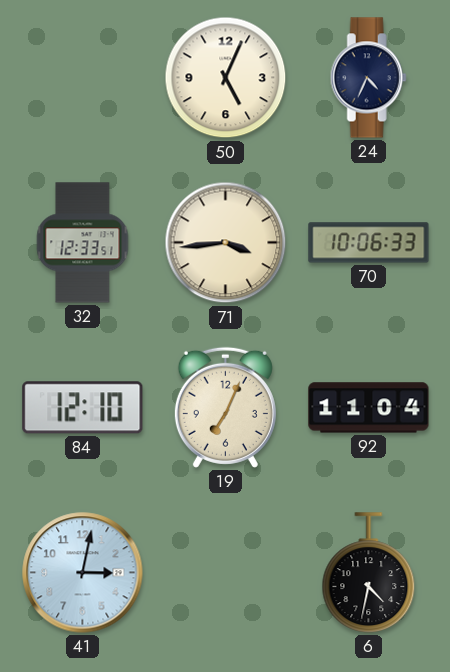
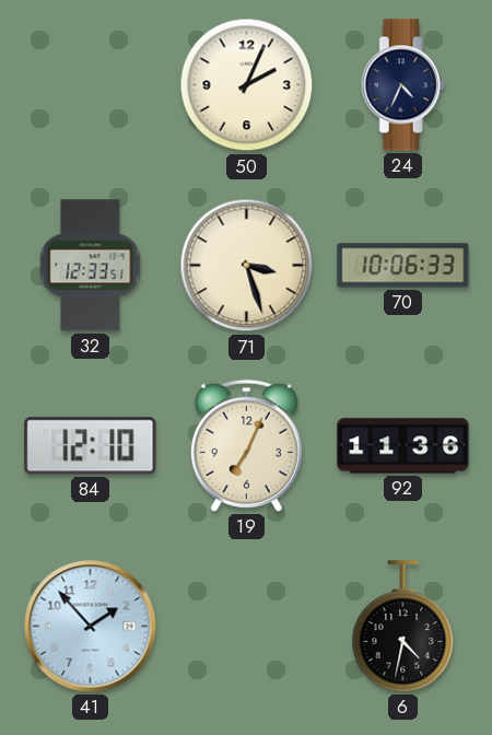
50: 5:04 -> 2:04
71: 3:44 -> 3:27
92: 11:04 -> 11:36
41: 3:02 -> 1:53
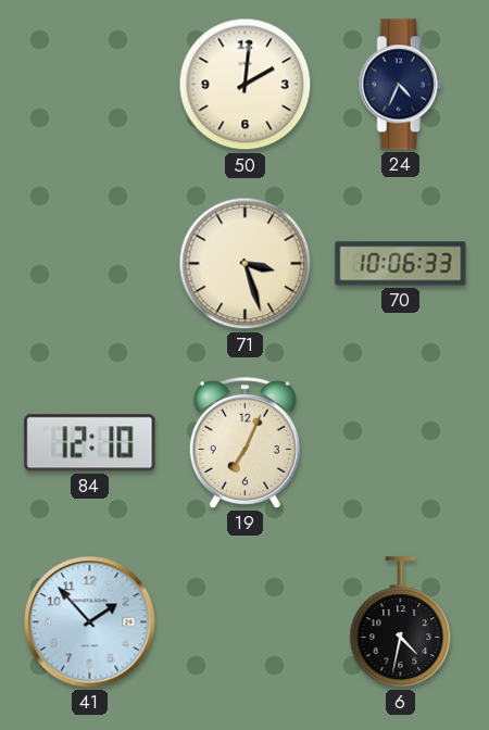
50: 2:04 -> 2:01
32: 12:33 -> none
92: 11:36 -> none
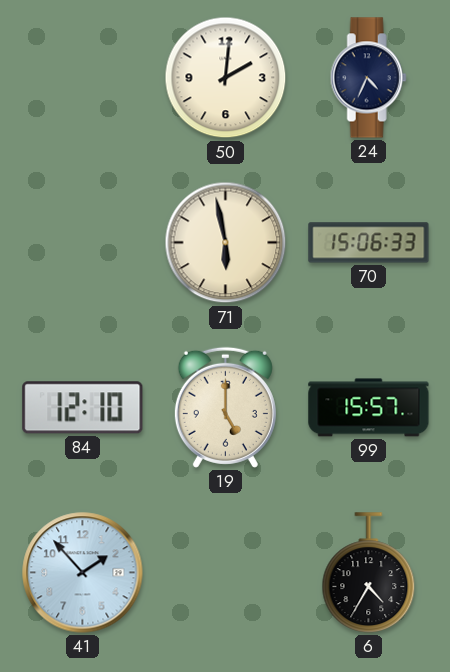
71: 3:27 -> 5:58
70: 10:06 -> 15:06
19: 7:04 -> 5:00
99: none -> 15:57
6: 4:32 -> 4:35
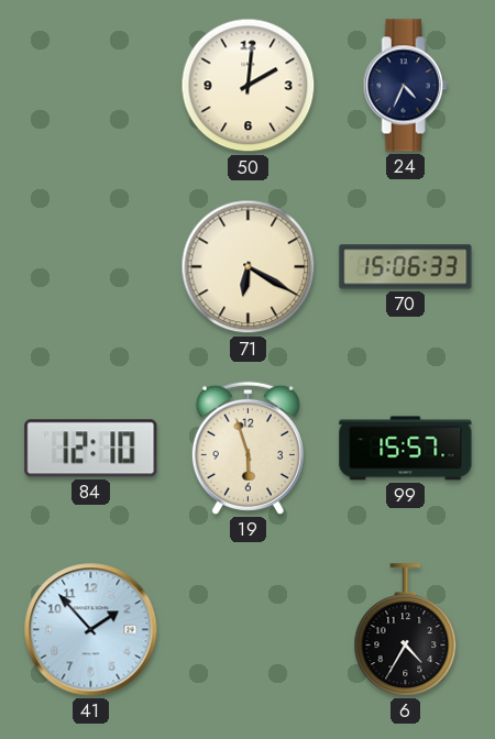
71: 5:58 -> 6:20
19: 5:00 -> 5:57
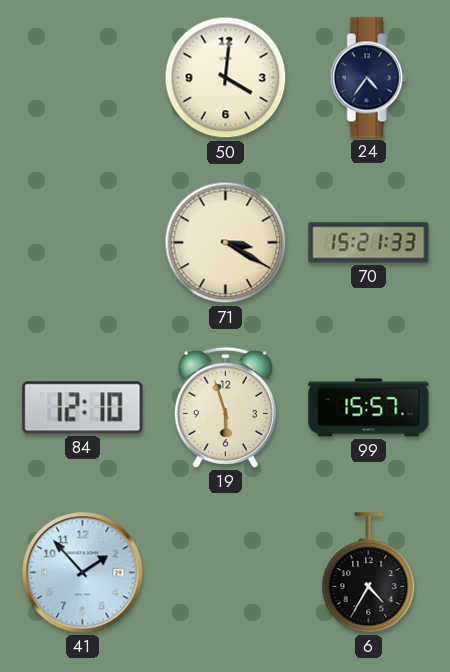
50: 2:01 -> 4:01
24: 4:34 -> 4:36
71: 6:20 -> 3:20
70: 15:06 -> 15:21
